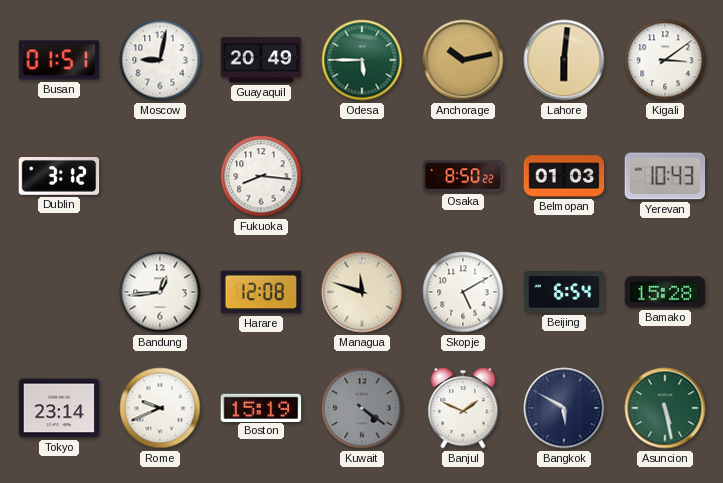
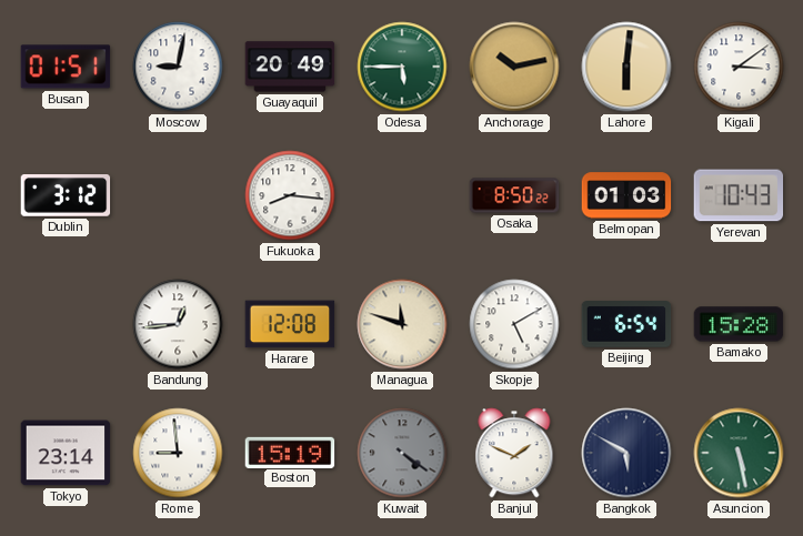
Rome: 9:41 -> 8:59
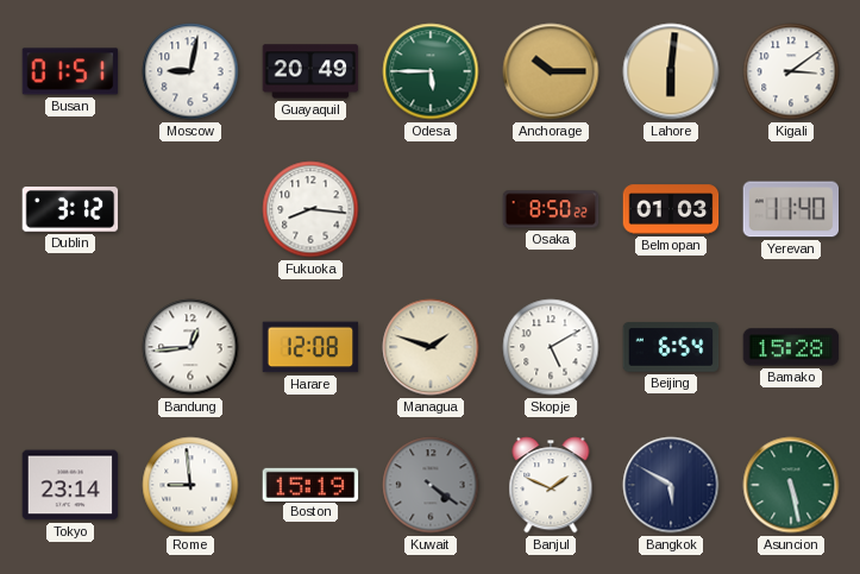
Anchorage: 10:13 -> 10:15
Yerevan: 10:43 -> 11:40
Managua: 11:48 -> 1:48
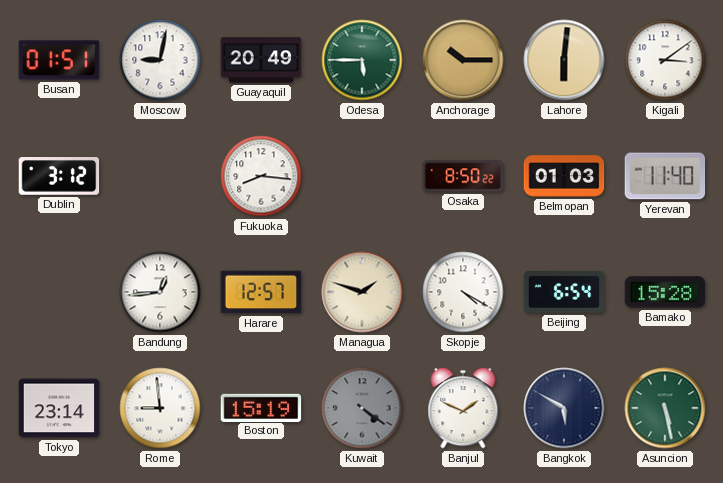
Harare: 12:08 -> 12:57
Skopje: 5:10 -> 4:20
